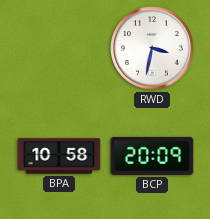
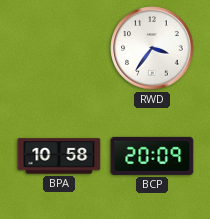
RWD: 3:32 -> 3:36
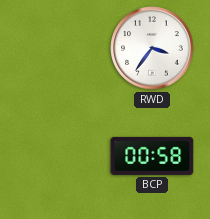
BPA: 10:58 -> none
BCP: 20:09 -> 00:58
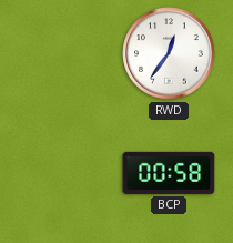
RWD: 3:36 -> 12:36
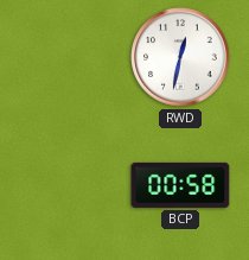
RWD: 12:36 -> 12:32
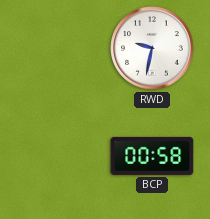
RWD: 12:32 -> 9:32
